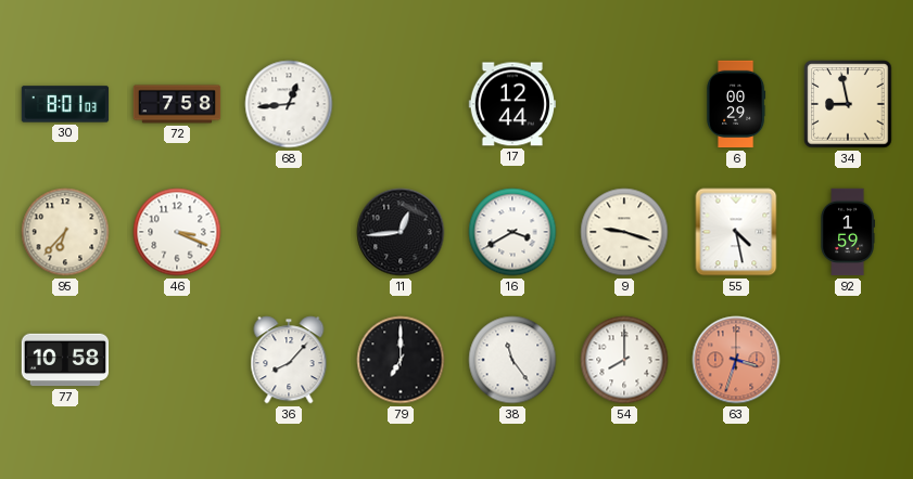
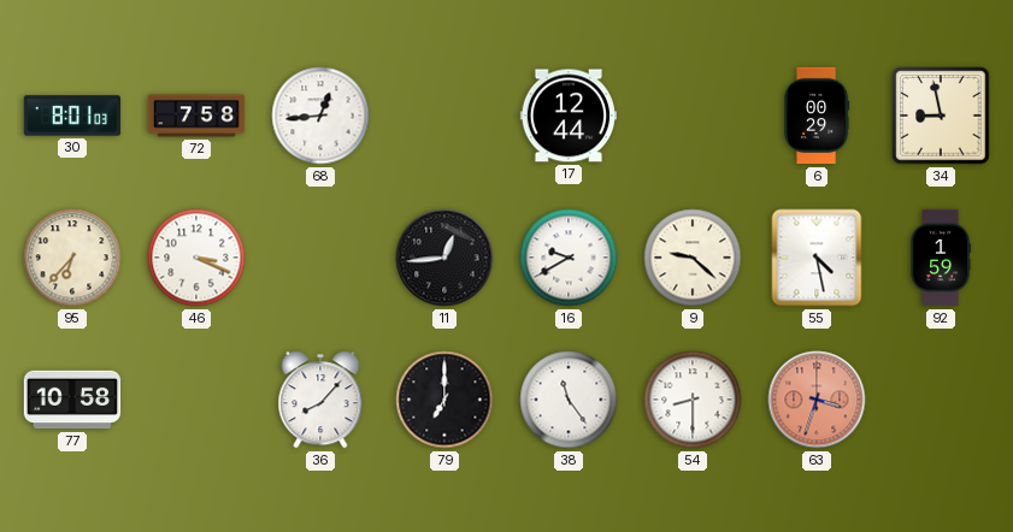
16: 3:40 -> 9:40
9: 9:18 -> 9:22
54: 8:00 -> 8:30
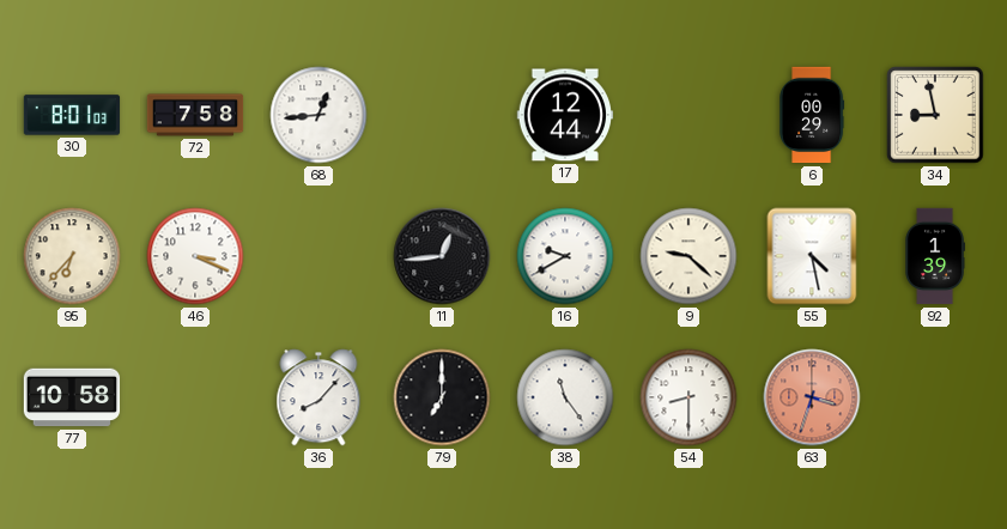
92: 1:59 -> 1:39
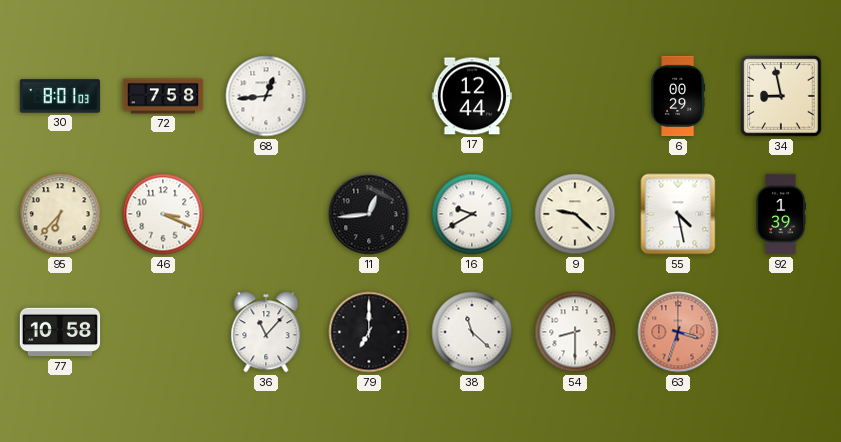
36: 8:07 -> 11:07
38: 11:24 -> 11:22
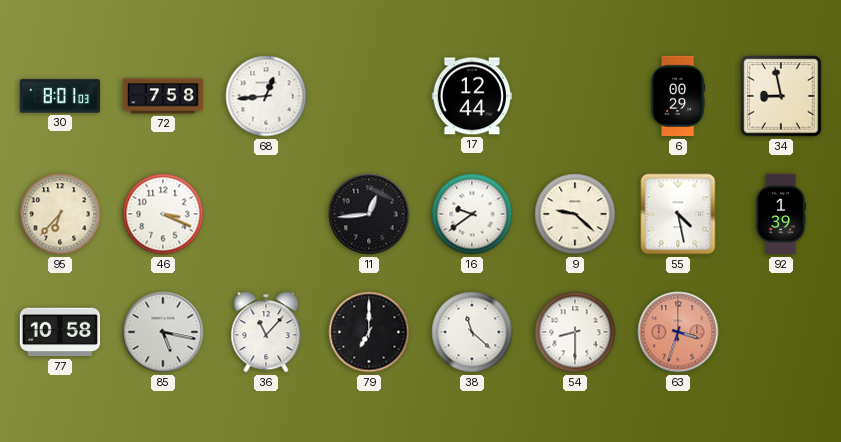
16: 9:40 -> 9:39
85: none -> 5:17
